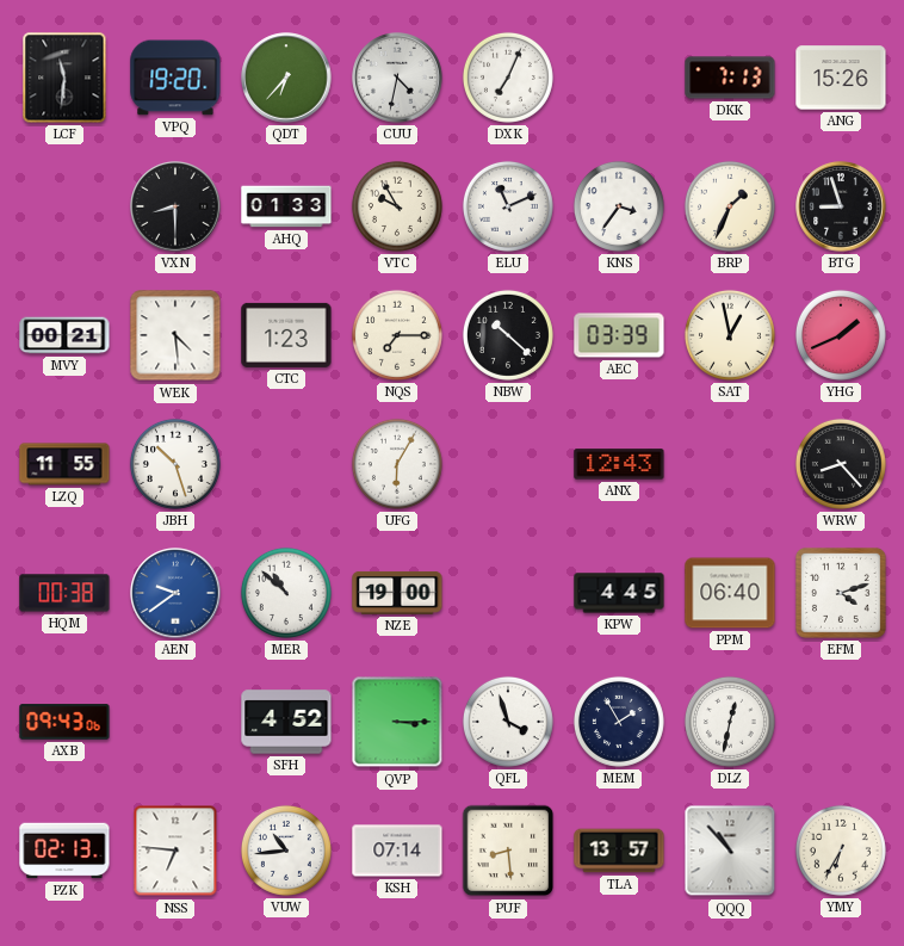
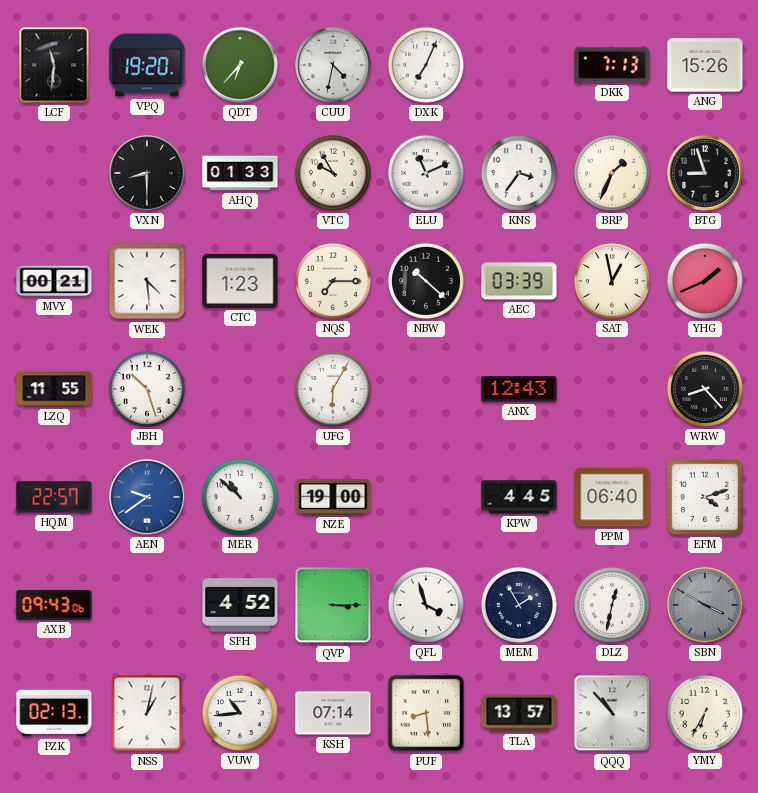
HQM: 00:38 -> 22:57
SBN: none -> 3:50
NSS: 6:46 -> 1:02
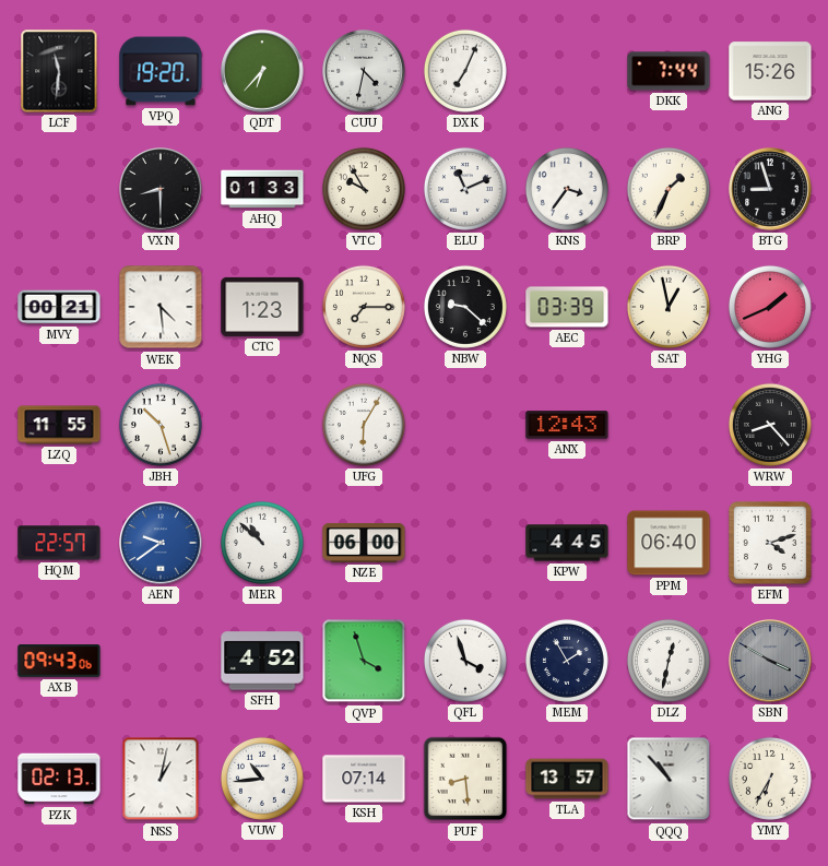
DKK: 7:13 -> 7:44
NBW: 10:22 -> 9:22
NZE: 19:00 -> 06:00
QVP: 3:15 -> 3:57
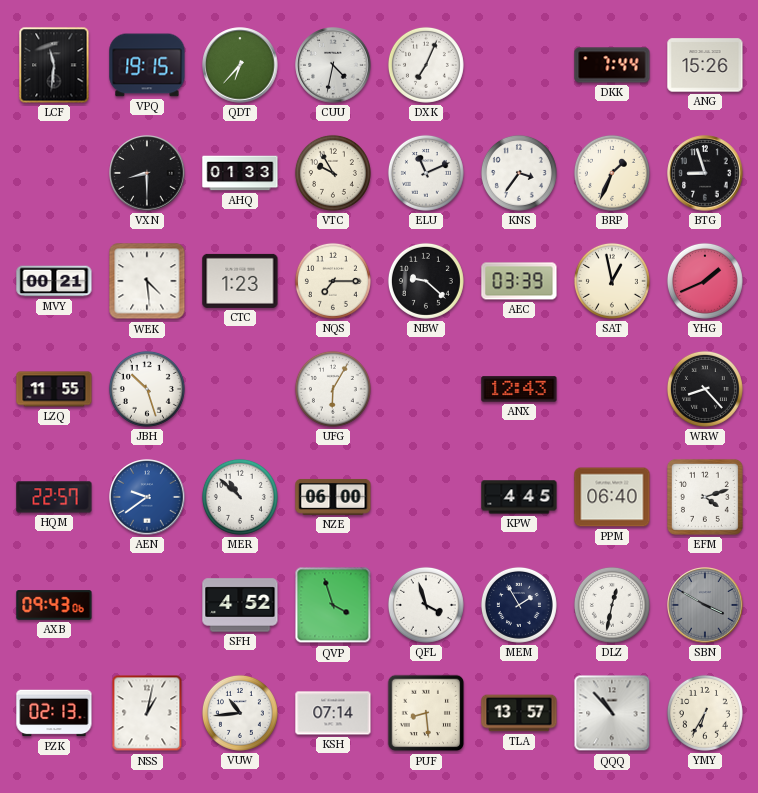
VPQ: 19:20 -> 19:15
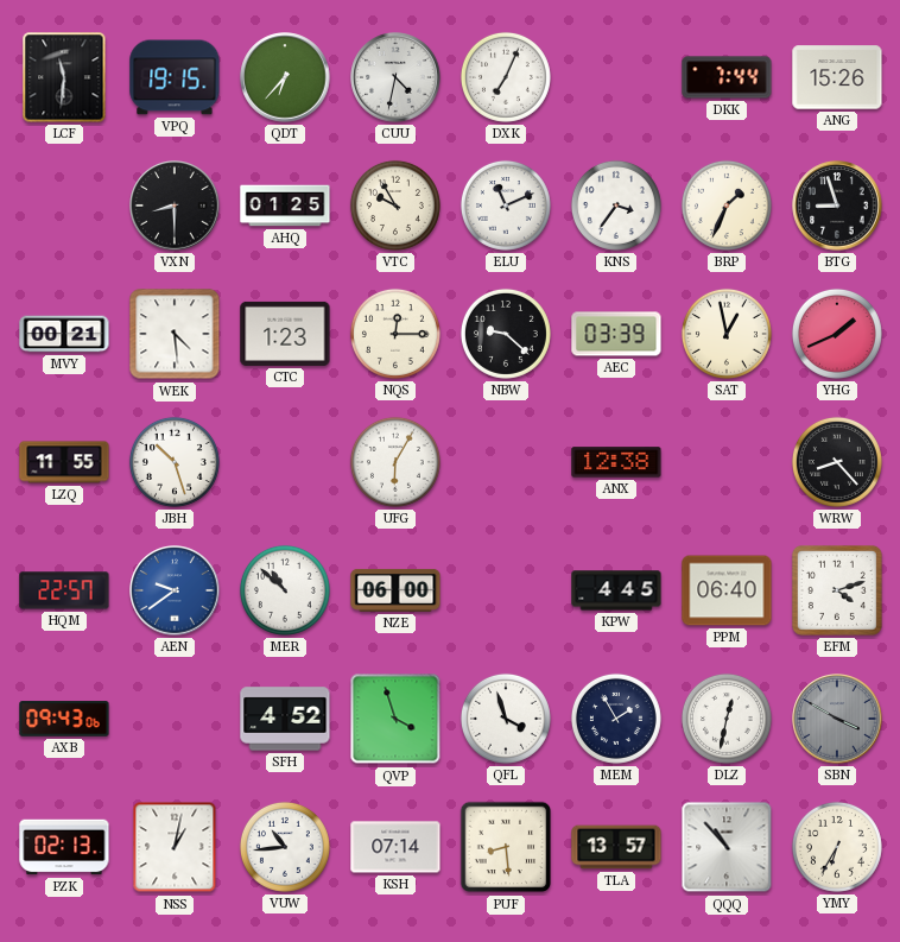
AHQ: 01:33 -> 01:25
NQS: 7:15 -> 12:15
ANX: 12:43 -> 12:38
